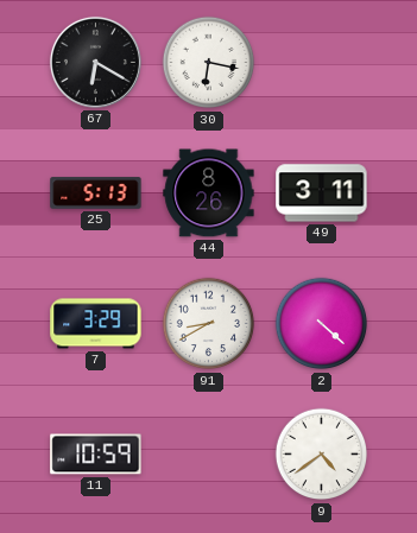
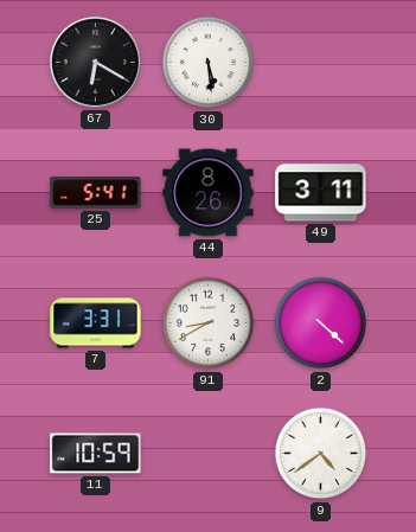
30: 6:17 -> 5:29
25: 5:13 -> 5:41
7: 3:29 -> 3:31
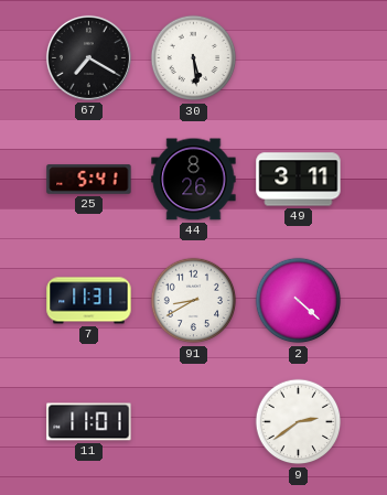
67: 6:20 -> 7:20
7: 3:31 -> 11:31
11: 10:59 -> 11:01
9: 4:39 -> 2:39
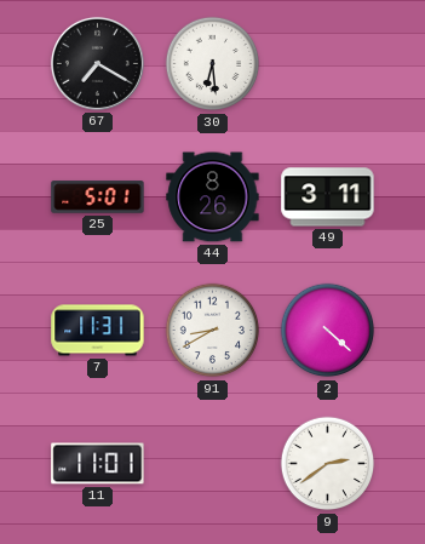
30: 5:29 -> 6:29
25: 5:41 -> 5:01
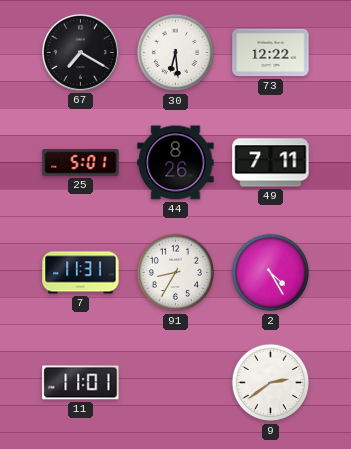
73: none -> 12:22
49: 3:11 -> 7:11
91: 8:40 -> 8:35
2: 4:22 -> 4:25
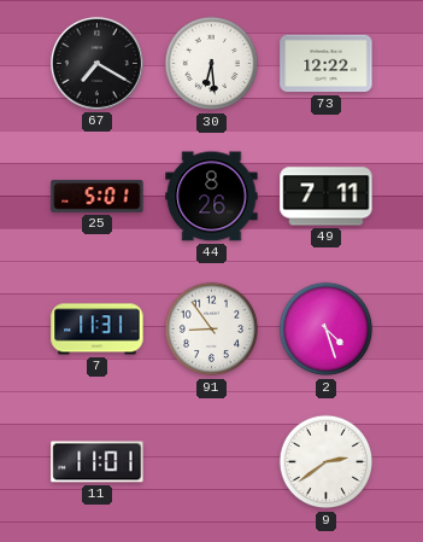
91: 8:35 -> 8:54
2: 4:25 -> 4:27
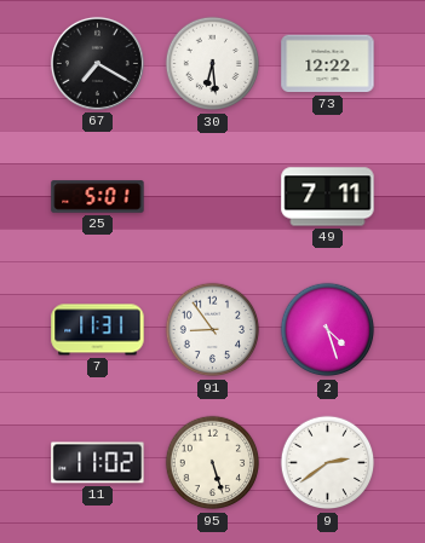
44: 8:26 -> none
11: 11:01 -> 11:02
95: none -> 5:27
